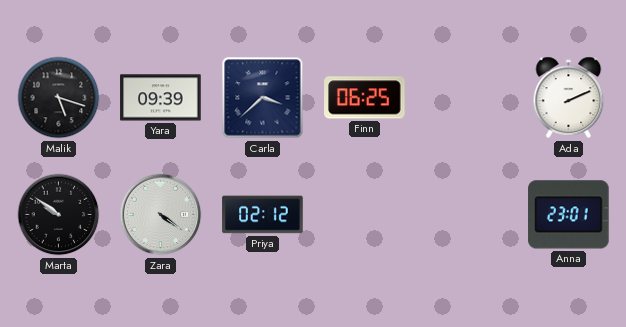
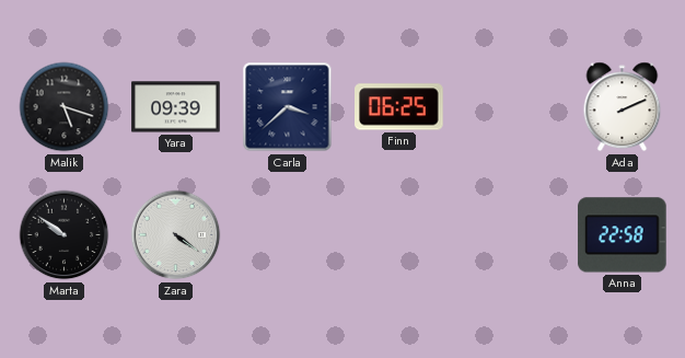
Priya: 02:12 -> none
Anna: 23:01 -> 22:58
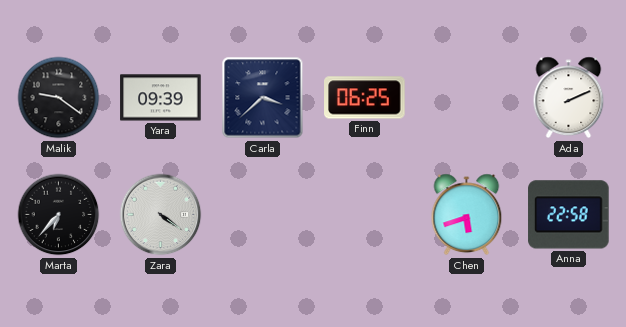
Malik: 5:18 -> 9:21
Marta: 9:51 -> 6:37
Chen: none -> 5:42
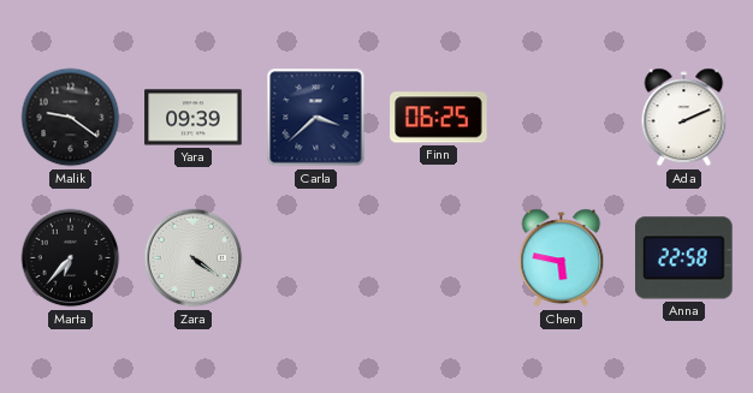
Chen: 5:42 -> 5:47
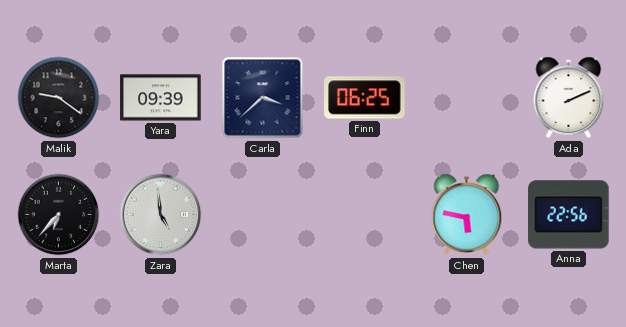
Zara: 4:21 -> 4:59
Anna: 22:58 -> 22:56
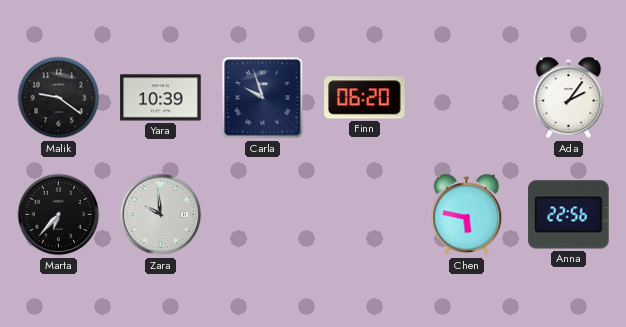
Yara: 09:39 -> 10:39
Carla: 3:38 -> 9:57
Finn: 06:25 -> 06:20
Ada: 2:11 -> 2:06
Zara: 4:59 -> 9:59
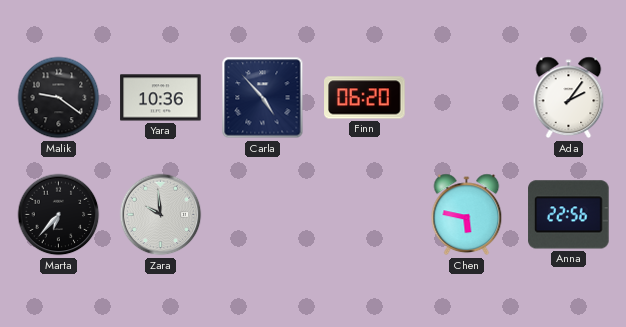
Yara: 10:39 -> 10:36
Carla: 9:57 -> 4:53
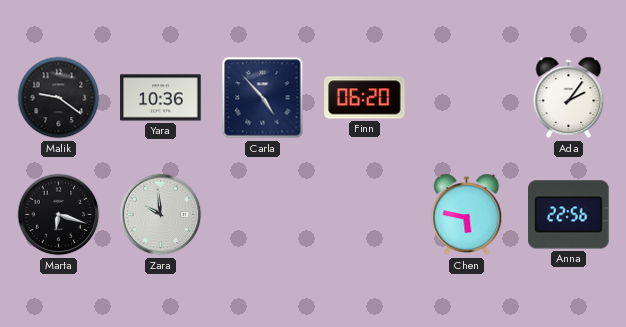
Marta: 6:37 -> 6:18
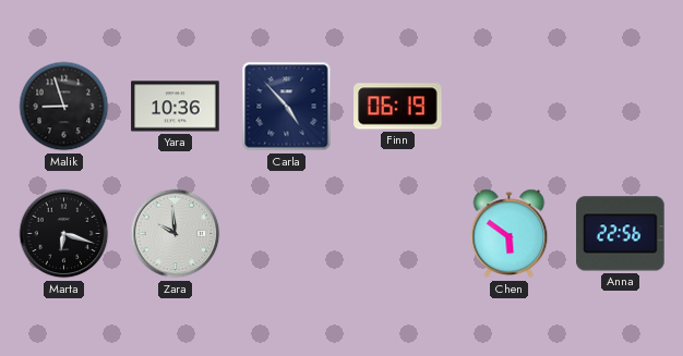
Malik: 9:21 -> 8:57
Finn: 06:20 -> 06:19
Ada: 2:06 -> none
Chen: 5:47 -> 5:51
